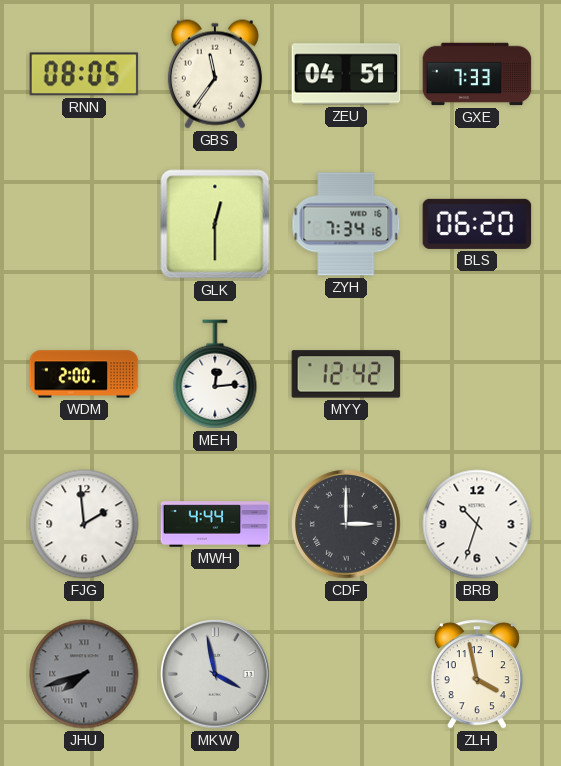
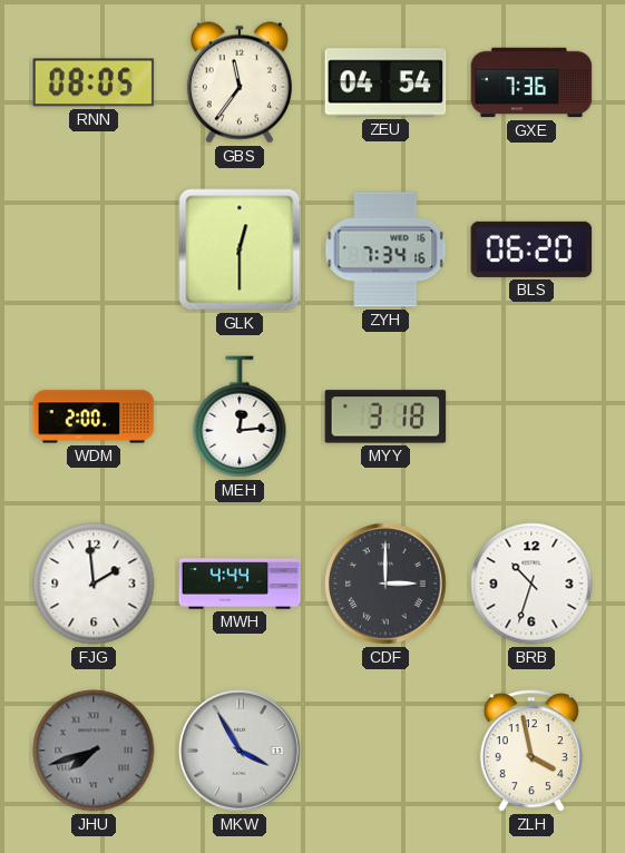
ZEU: 04:51 -> 04:54
GXE: 7:33 -> 7:36
MYY: 12:42 -> 3:18
MKW: 3:58 -> 3:55
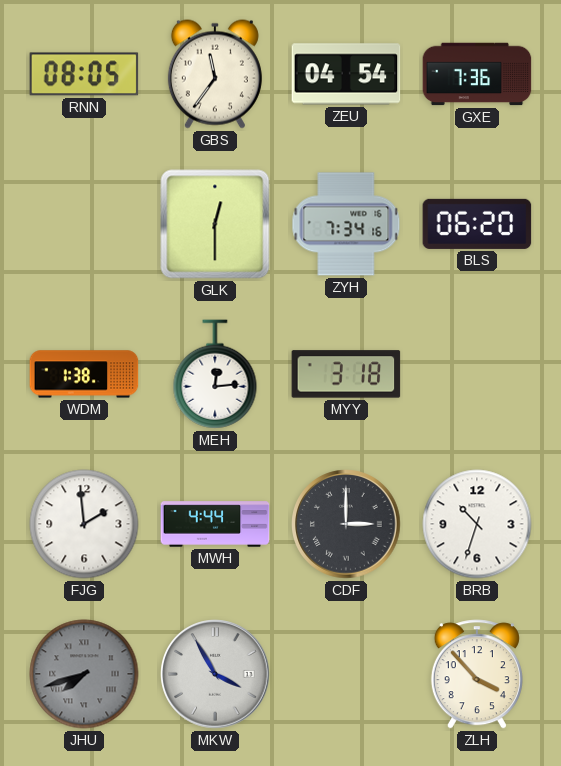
WDM: 2:00 -> 1:38
ZLH: 3:58 -> 3:53
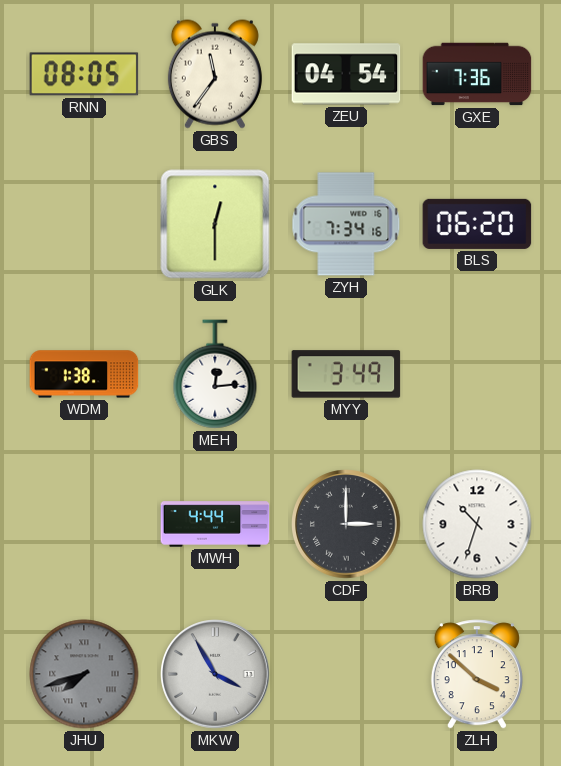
MYY: 3:18 -> 3:49
FJG: 1:59 -> none
ZLH: 3:53 -> 3:52
